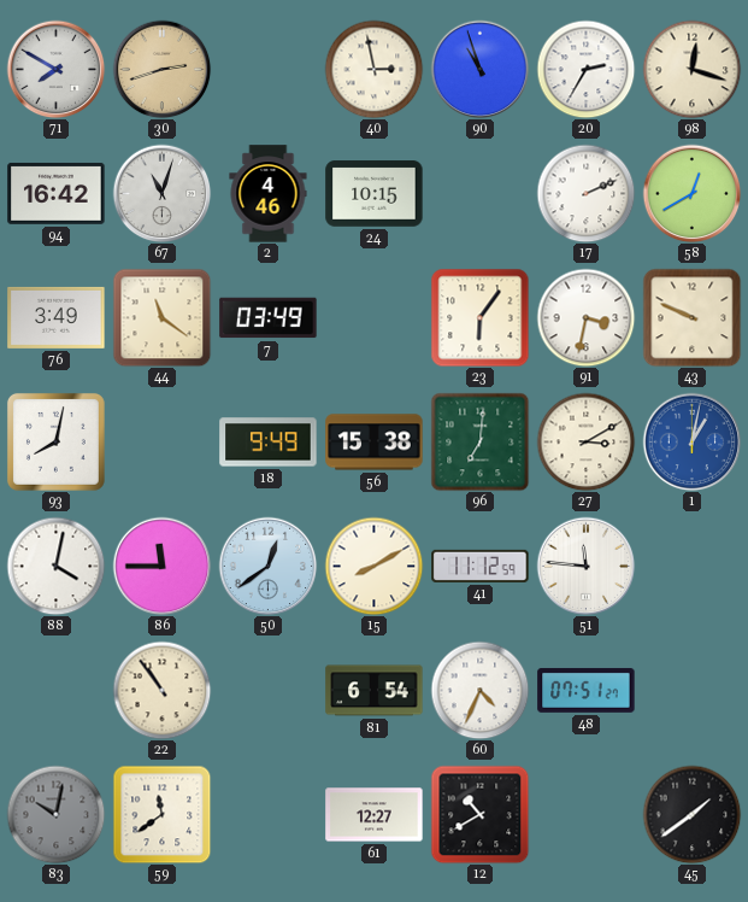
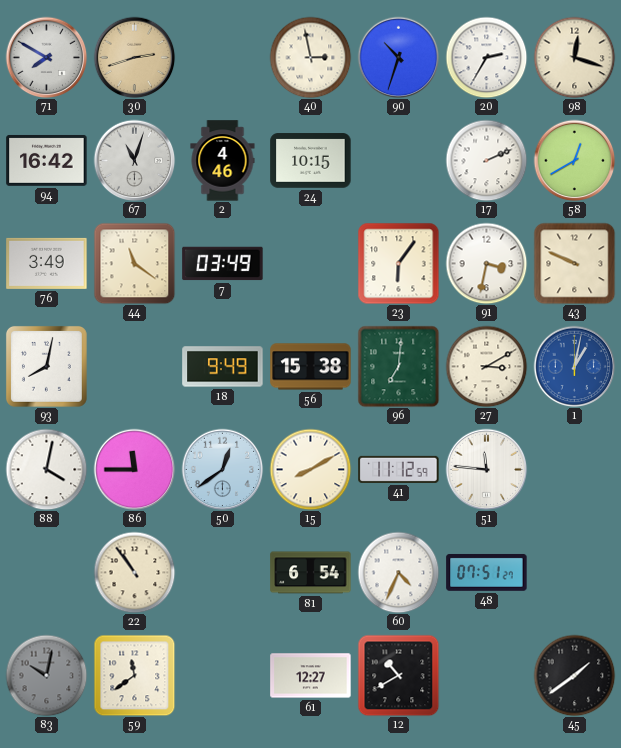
90: 10:57 -> 10:33
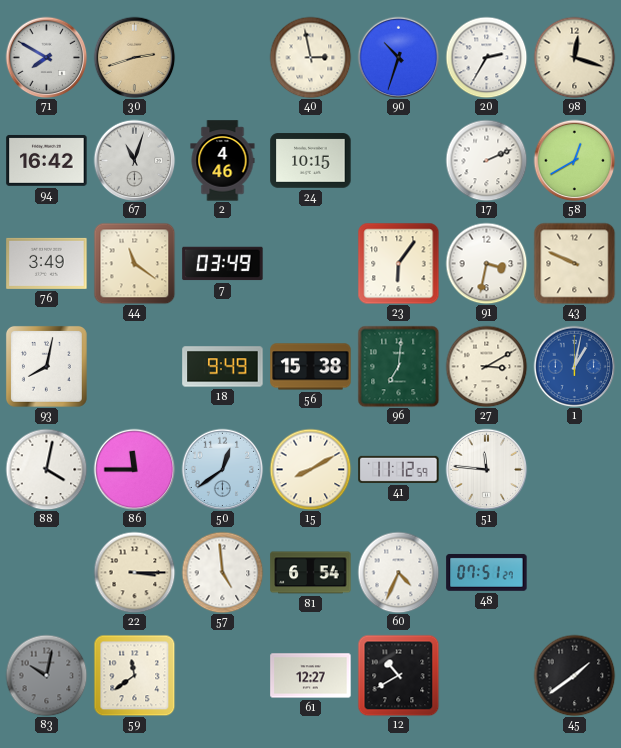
22: 10:54 -> 3:15
57: none -> 4:59
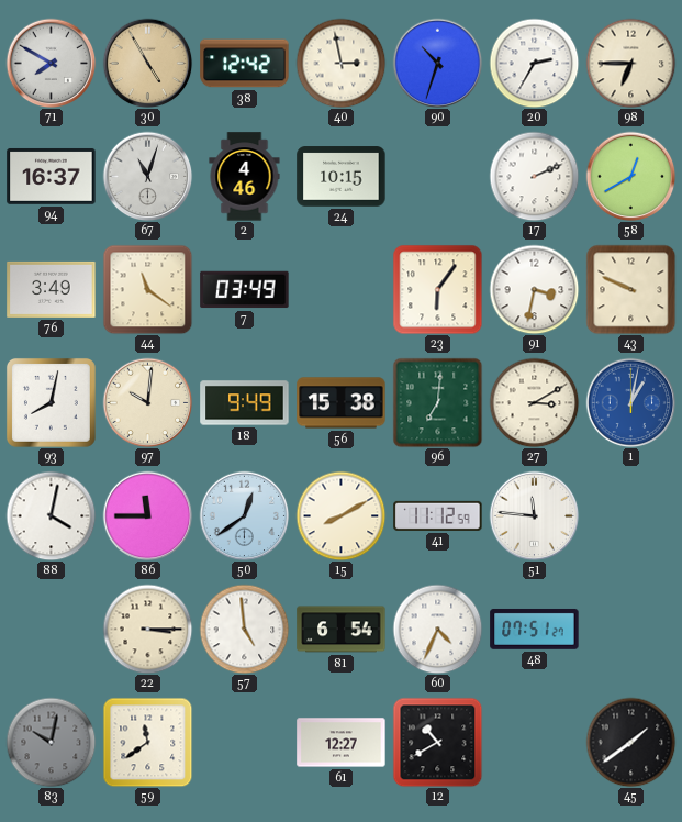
30: 2:42 -> 4:55
38: none -> 12:42
98: 12:18 -> 6:45
94: 16:42 -> 16:37
97: none -> 10:01
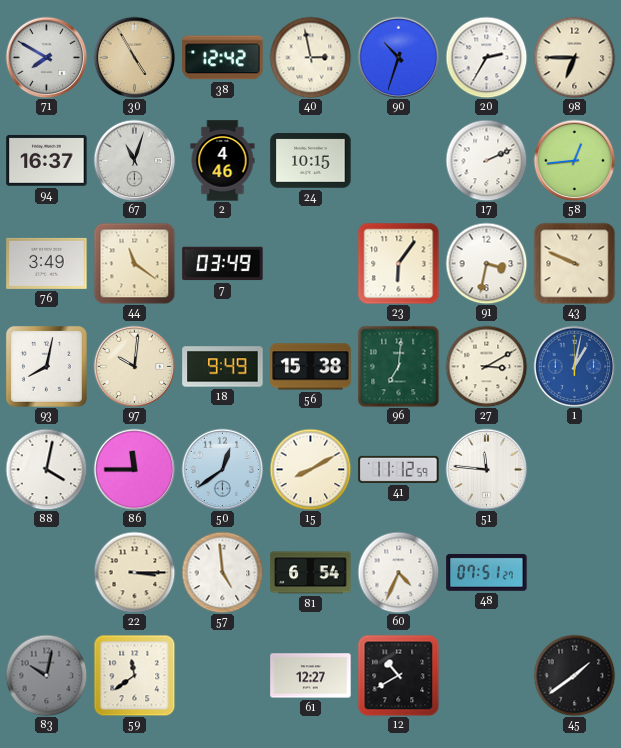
58: 12:40 -> 12:44
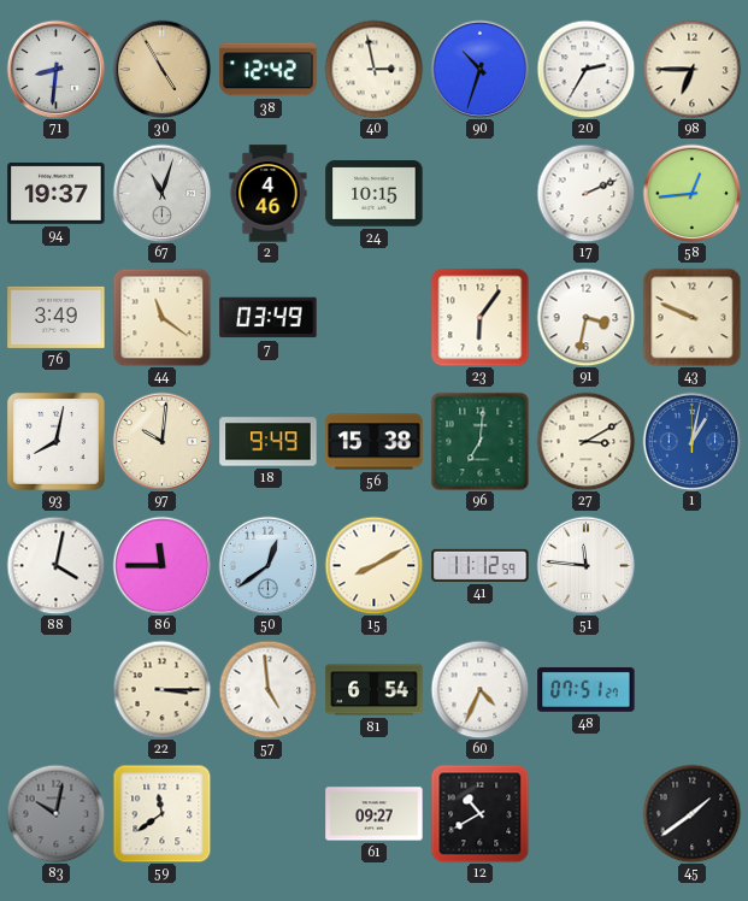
71: 7:50 -> 8:31
94: 16:37 -> 19:37
61: 12:27 -> 09:27
